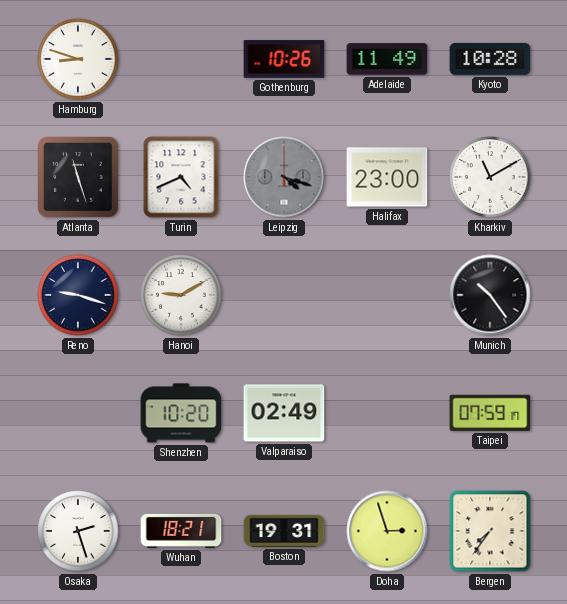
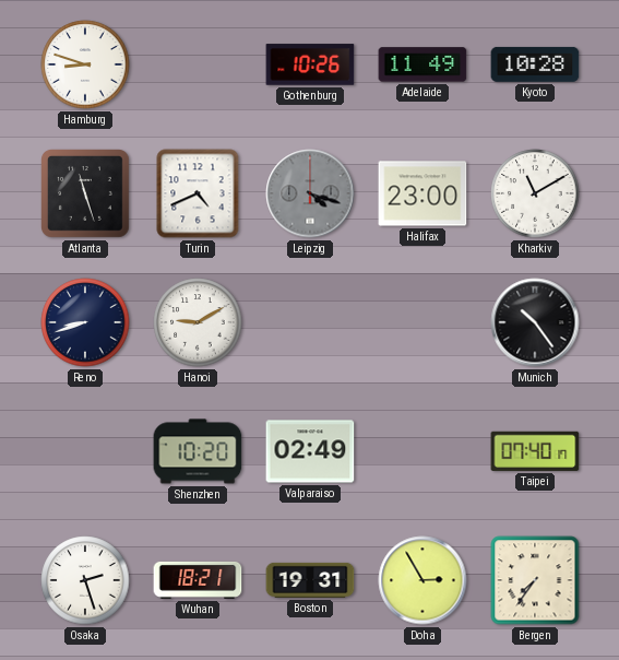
Reno: 9:18 -> 8:42
Taipei: 07:59 -> 07:40
Doha: 2:57 -> 2:55
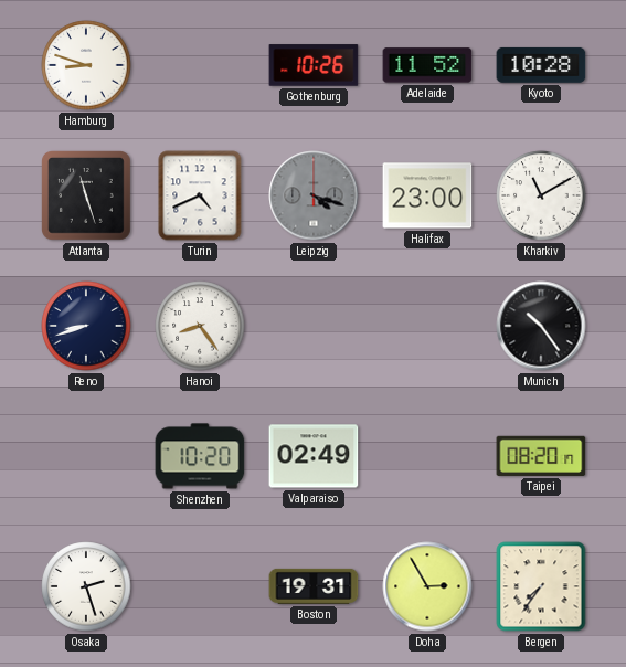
Adelaide: 11:49 -> 11:52
Hanoi: 9:10 -> 8:24
Taipei: 07:40 -> 08:20
Wuhan: 18:21 -> none
